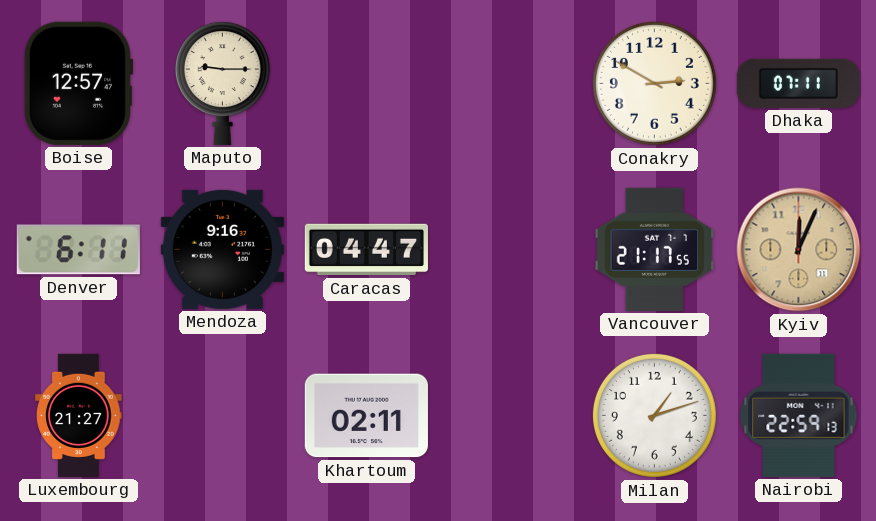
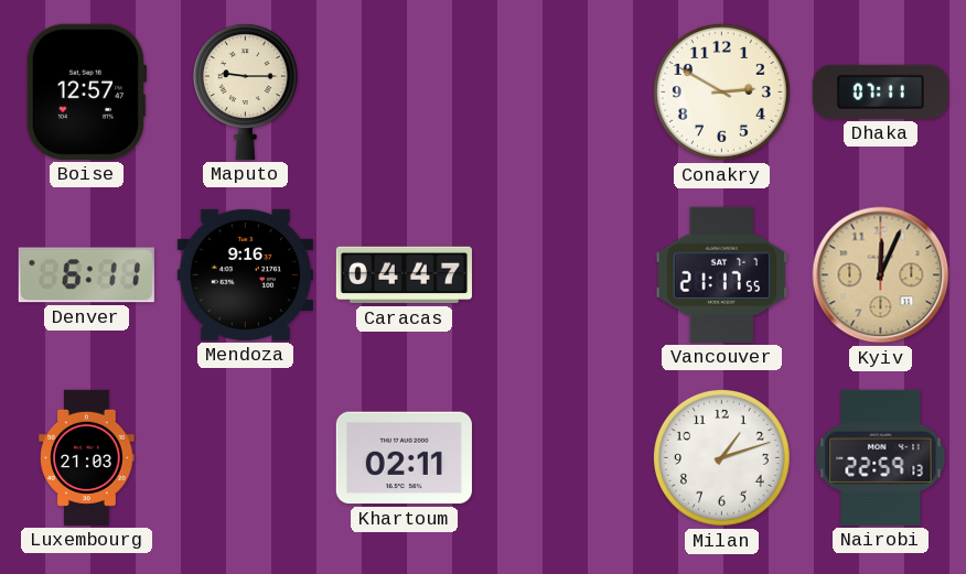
Luxembourg: 21:27 -> 21:03
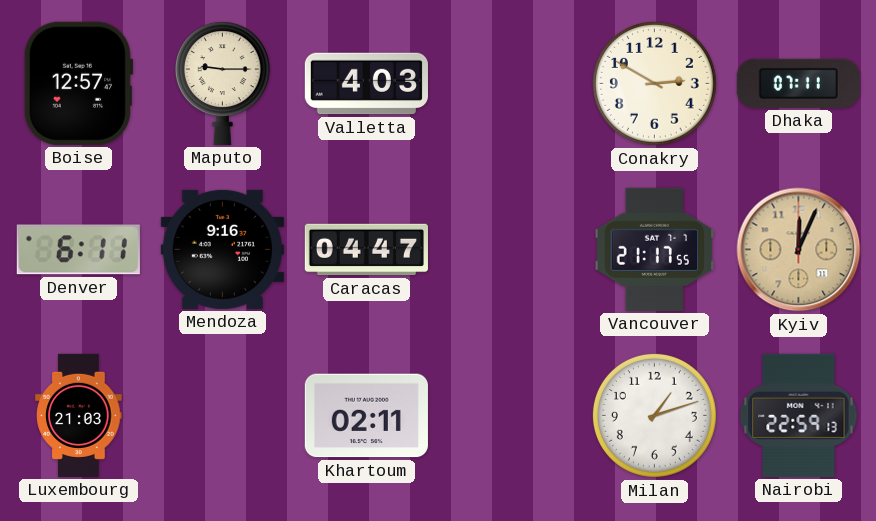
Valletta: none -> 4:03
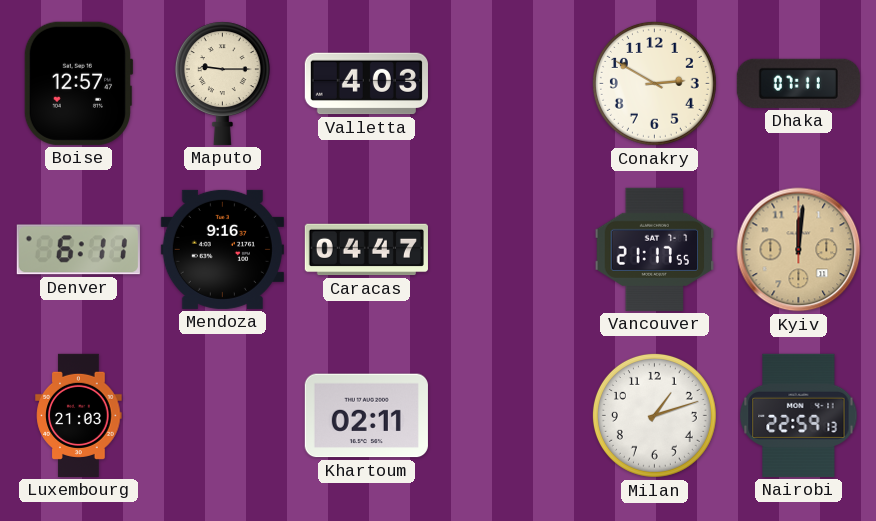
Kyiv: 12:04 -> 12:01
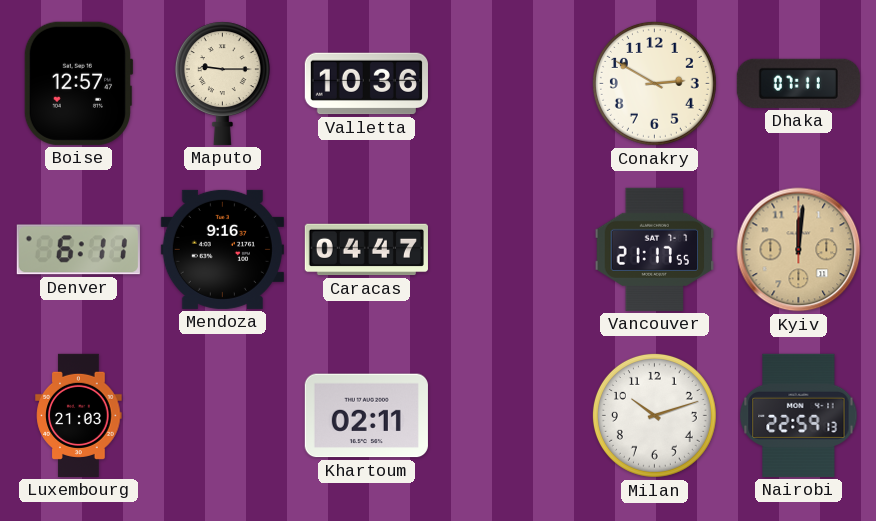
Valletta: 4:03 -> 10:36
Milan: 1:12 -> 10:12
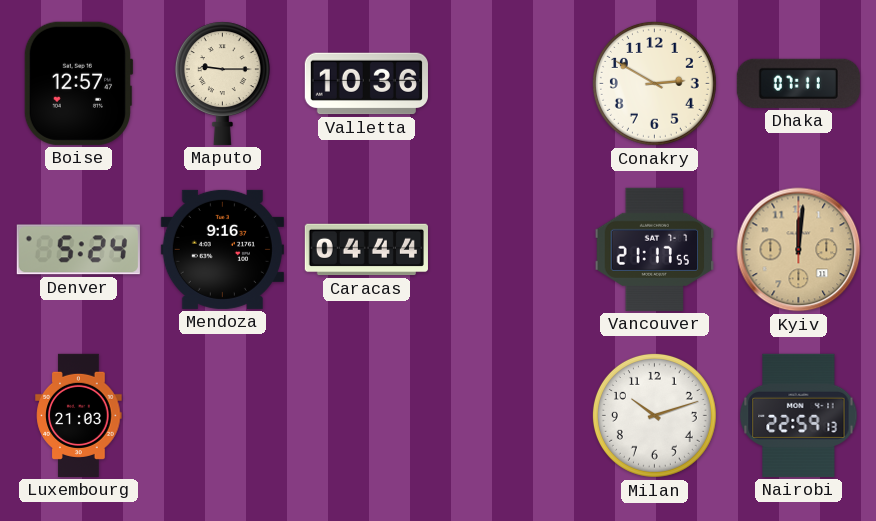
Denver: 6:11 -> 5:24
Caracas: 04:47 -> 04:44
Khartoum: 02:11 -> none
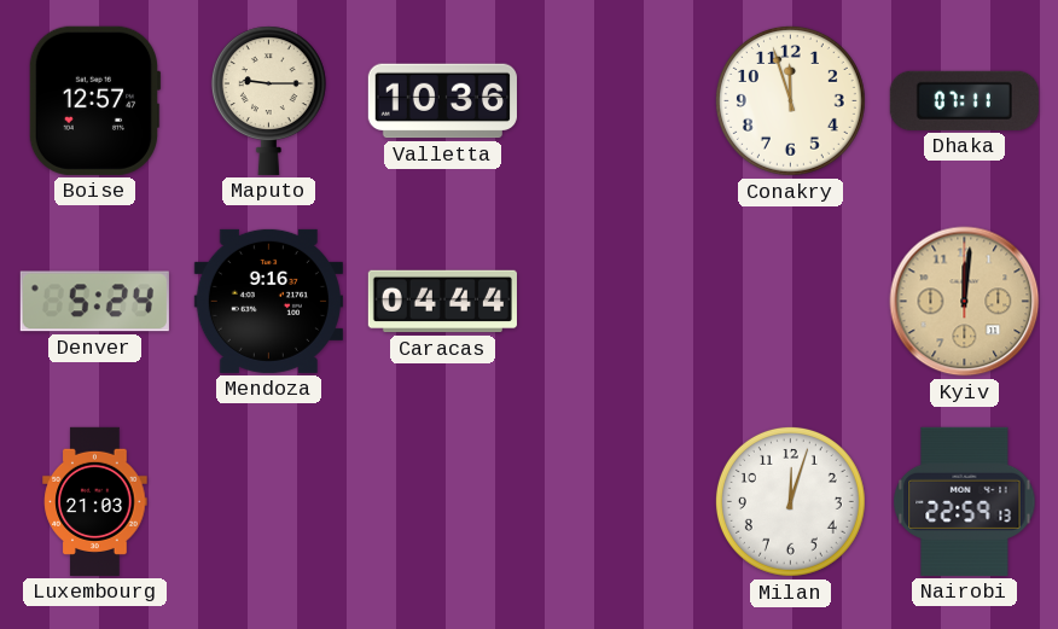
Conakry: 2:50 -> 11:57
Vancouver: 21:17 -> none
Milan: 10:12 -> 12:03
